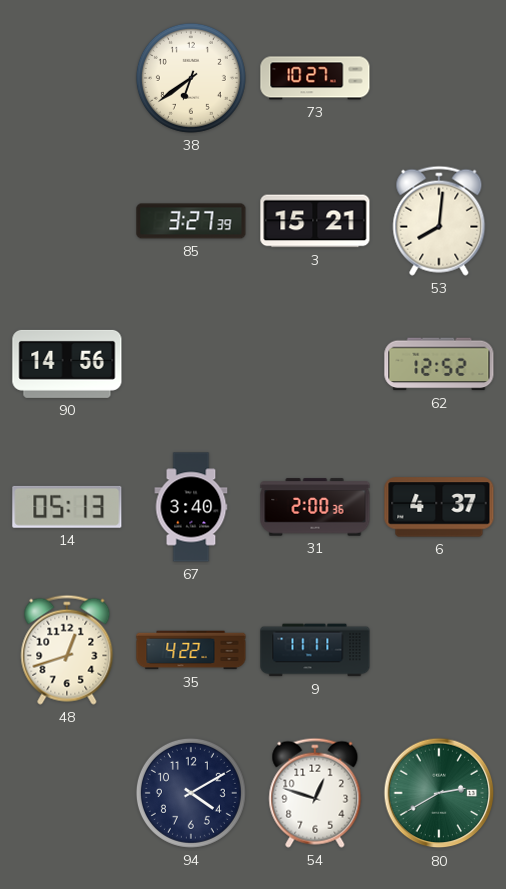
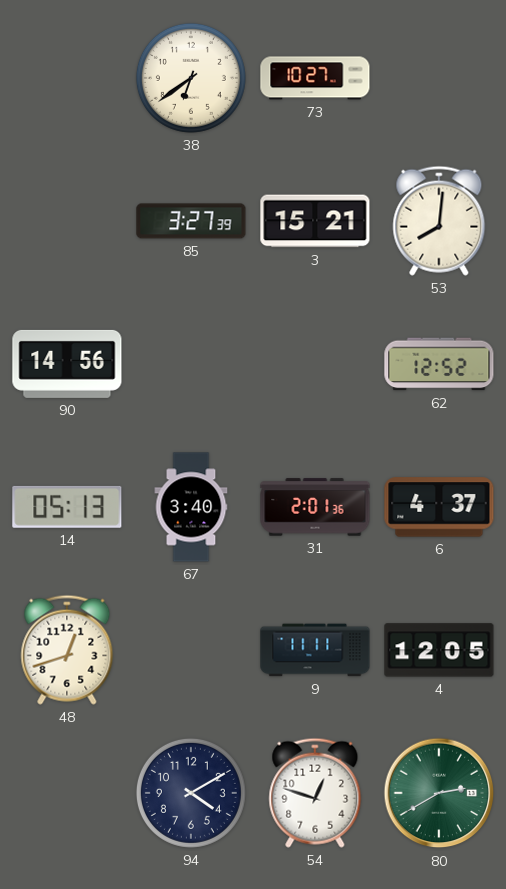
31: 2:00 -> 2:01
35: 4:22 -> none
4: none -> 12:05
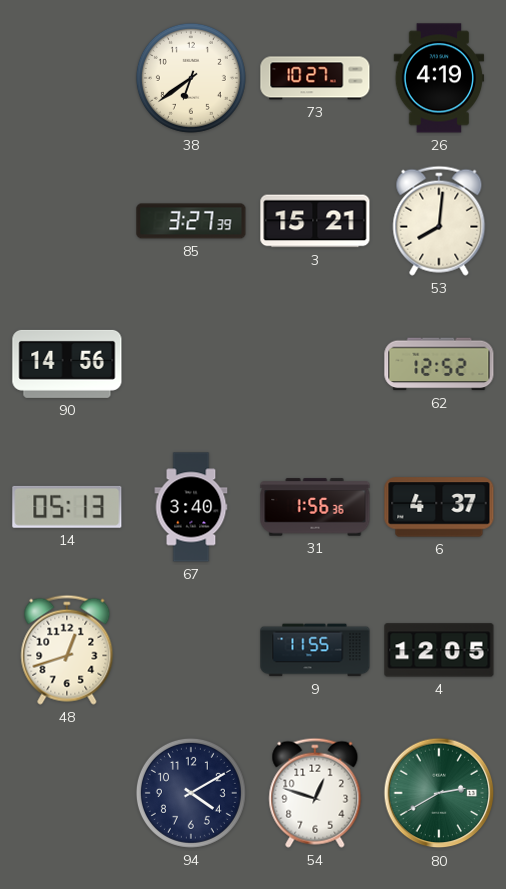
26: none -> 4:19
31: 2:01 -> 1:56
9: 11:11 -> 11:55
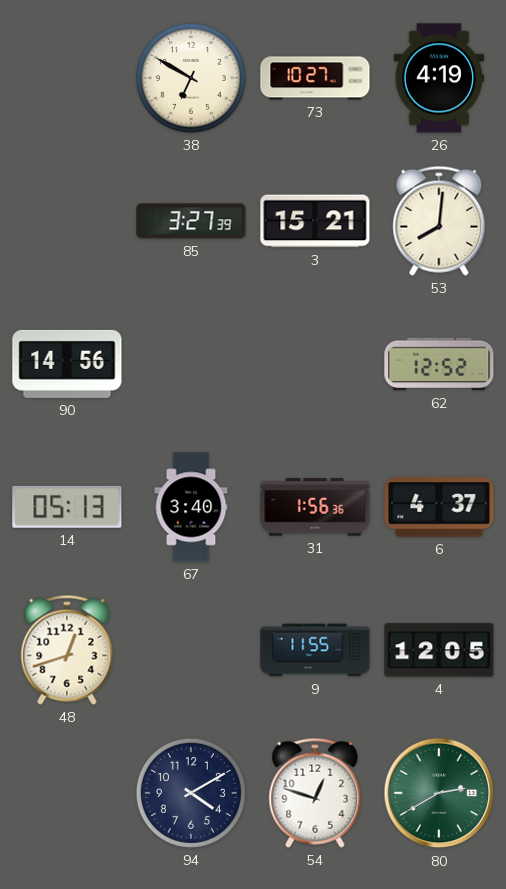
38: 6:39 -> 6:50
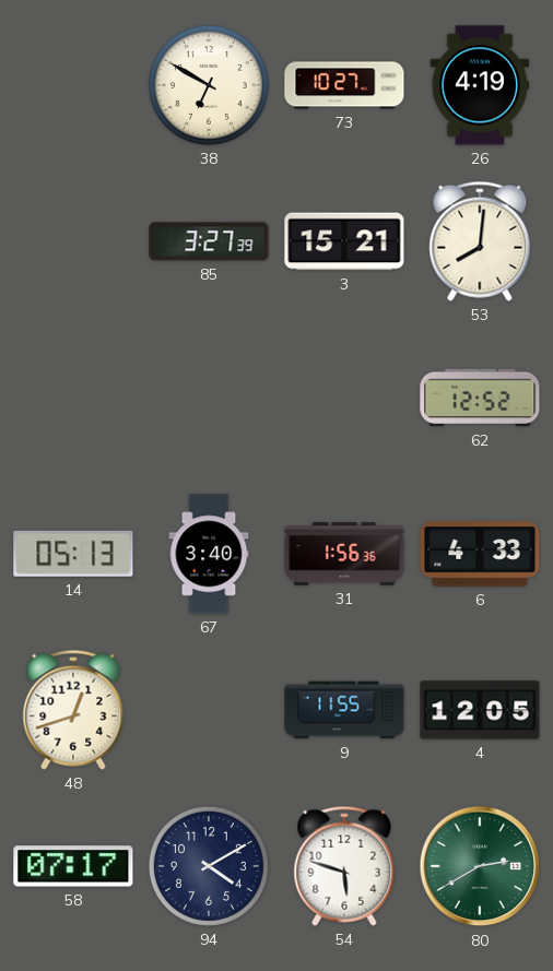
90: 14:56 -> none
6: 4:37 -> 4:33
58: none -> 07:17
54: 12:48 -> 5:48
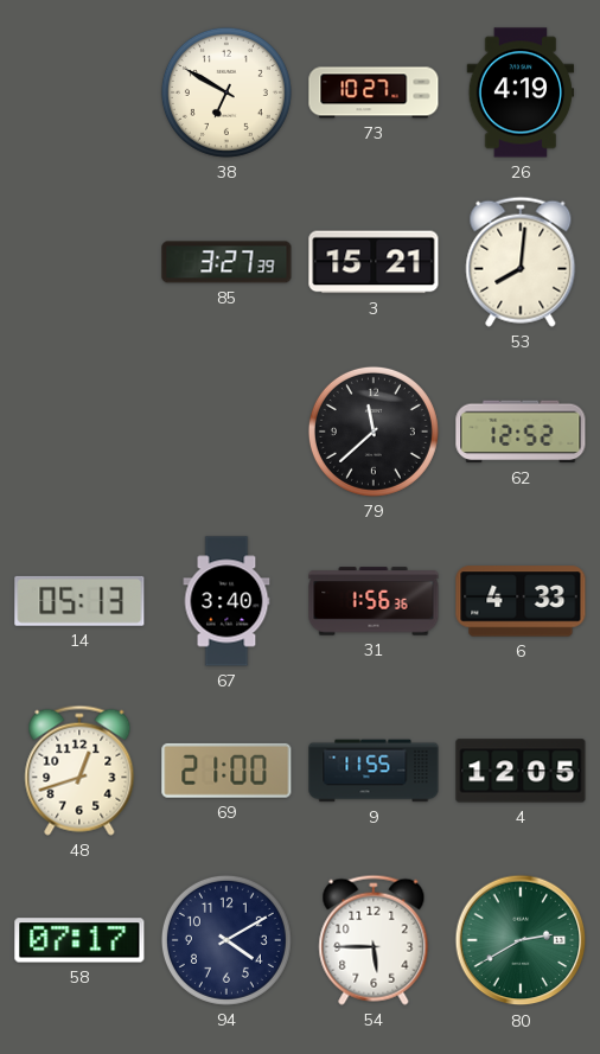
79: none -> 11:38
69: none -> 21:00
54: 5:48 -> 5:45
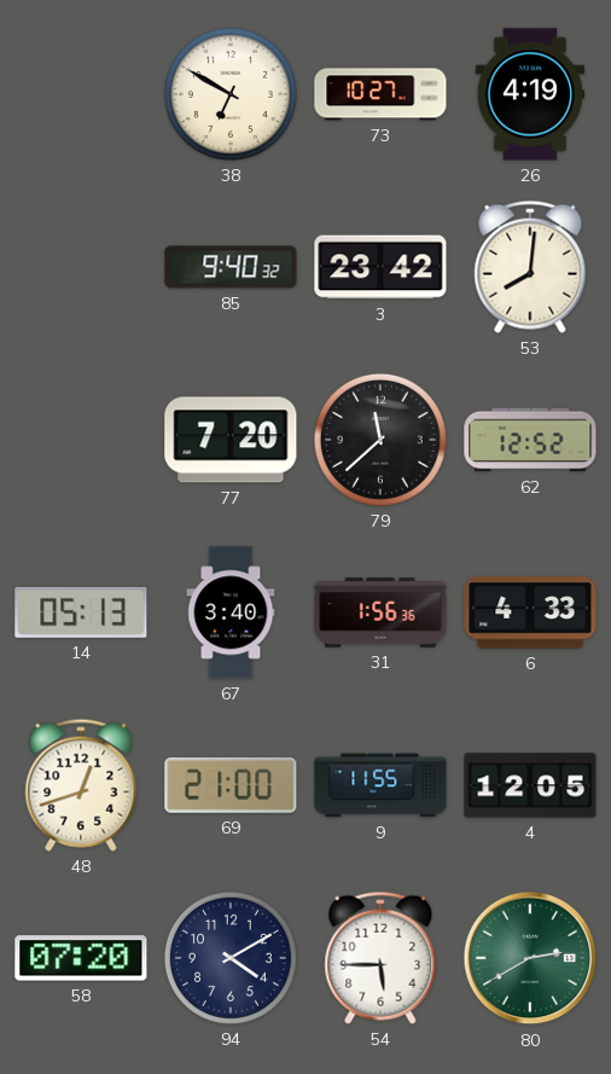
85: 3:27 -> 9:40
3: 15:21 -> 23:42
77: none -> 7:20
58: 07:17 -> 07:20
